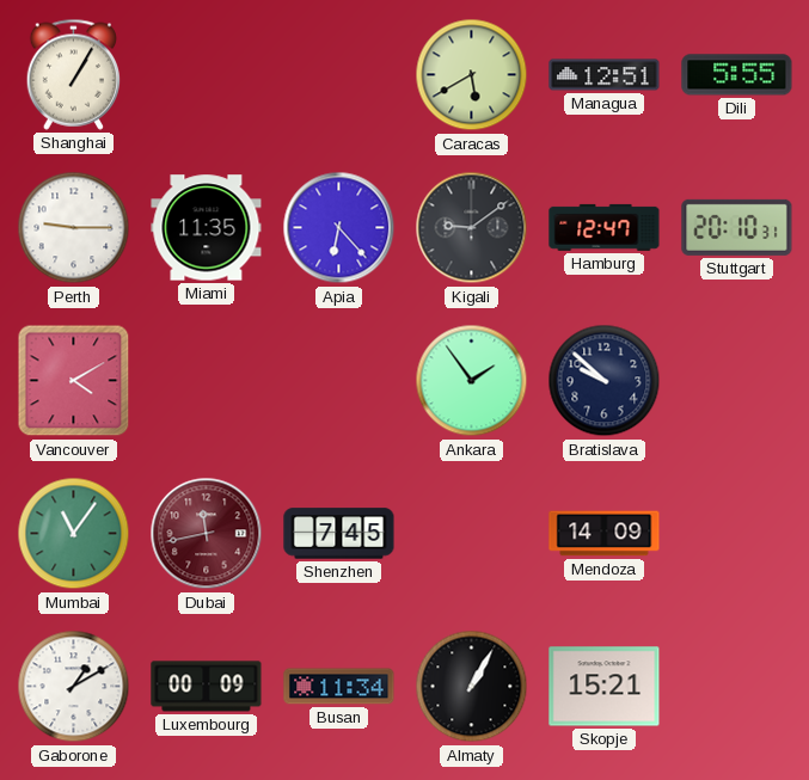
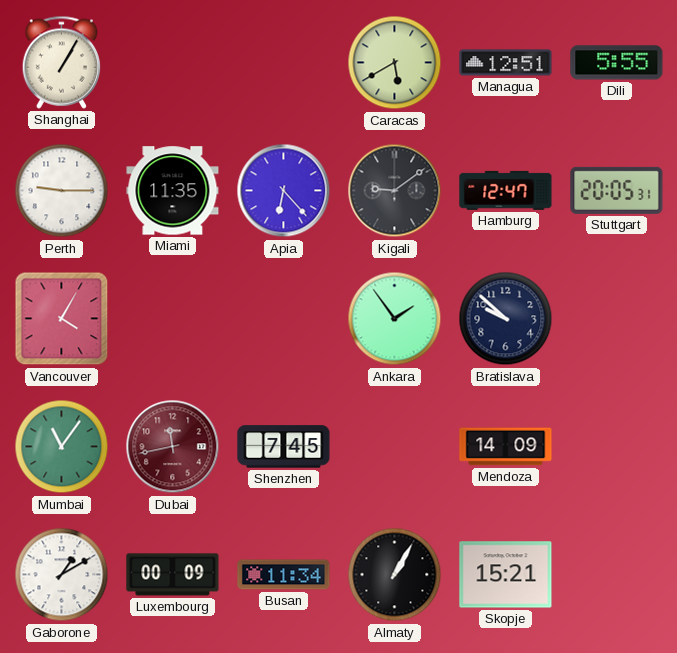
Stuttgart: 20:10 -> 20:05
Vancouver: 4:10 -> 4:05
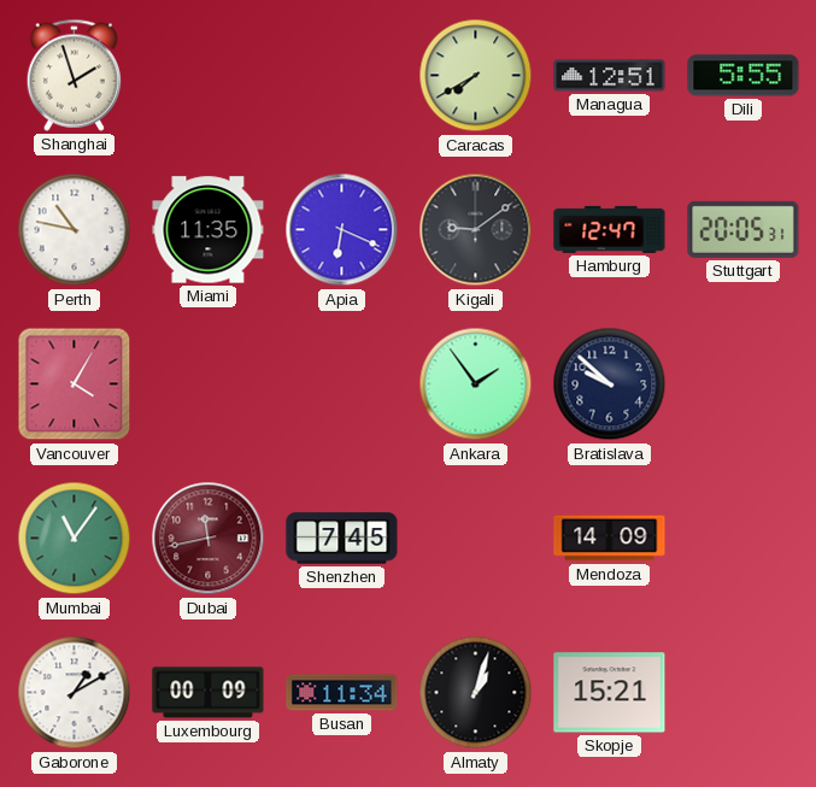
Shanghai: 1:05 -> 1:57
Caracas: 5:40 -> 7:40
Perth: 9:15 -> 10:47
Apia: 6:23 -> 6:19
Almaty: 1:05 -> 1:03
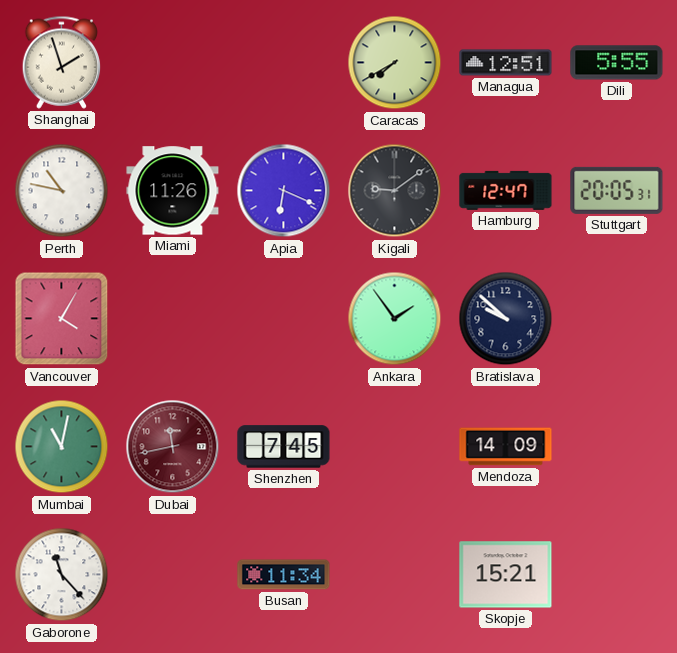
Miami: 11:35 -> 11:26
Mumbai: 11:06 -> 11:02
Gaborone: 1:10 -> 11:23
Luxembourg: 00:09 -> none
Almaty: 1:03 -> none
